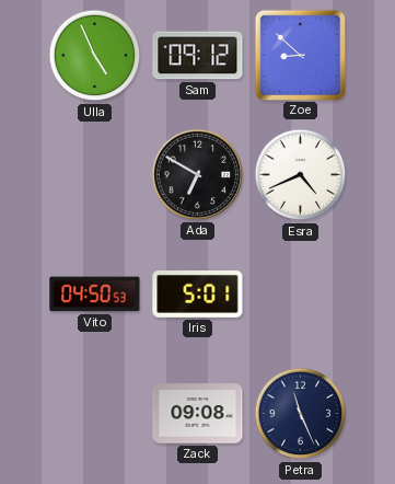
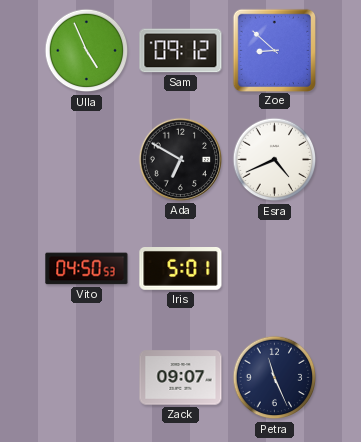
Zack: 09:08 -> 09:07
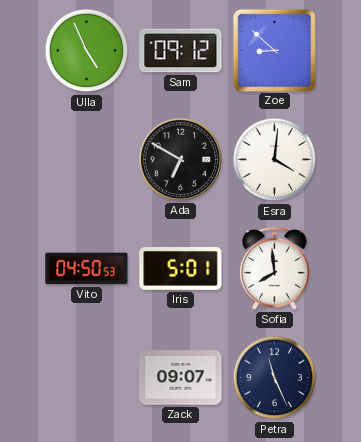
Esra: 4:41 -> 4:01
Sofia: none -> 7:59
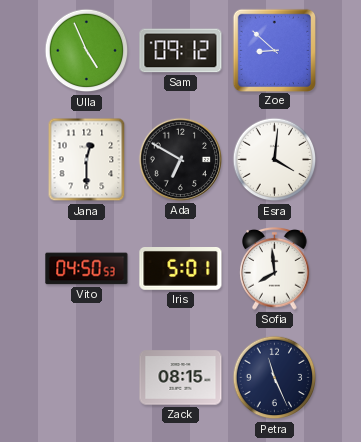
Jana: none -> 12:30
Zack: 09:07 -> 08:15
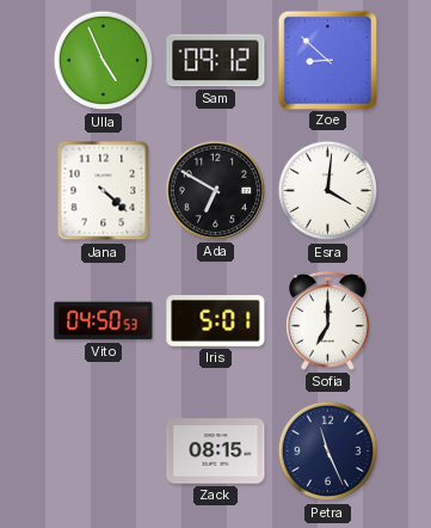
Jana: 12:30 -> 4:22
Sofia: 7:59 -> 7:00
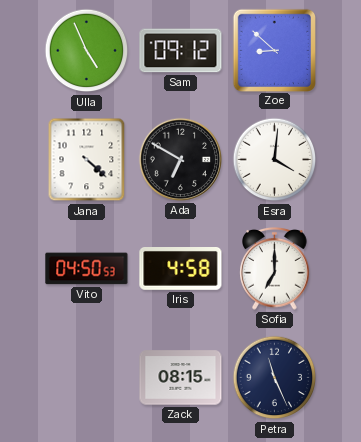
Iris: 5:01 -> 4:58
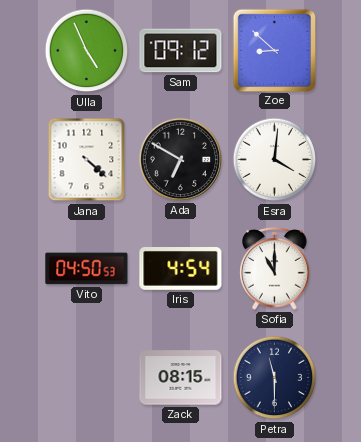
Iris: 4:58 -> 4:54
Sofia: 7:00 -> 11:00
Petra: 11:26 -> 11:30
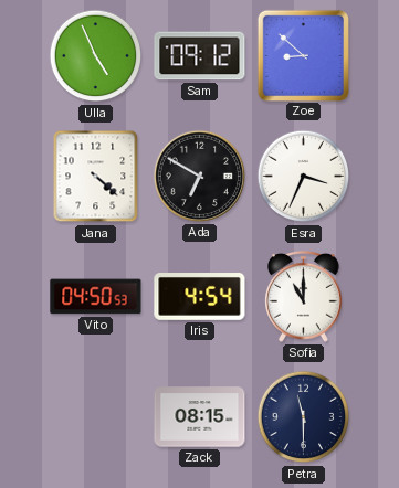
Esra: 4:01 -> 3:34
